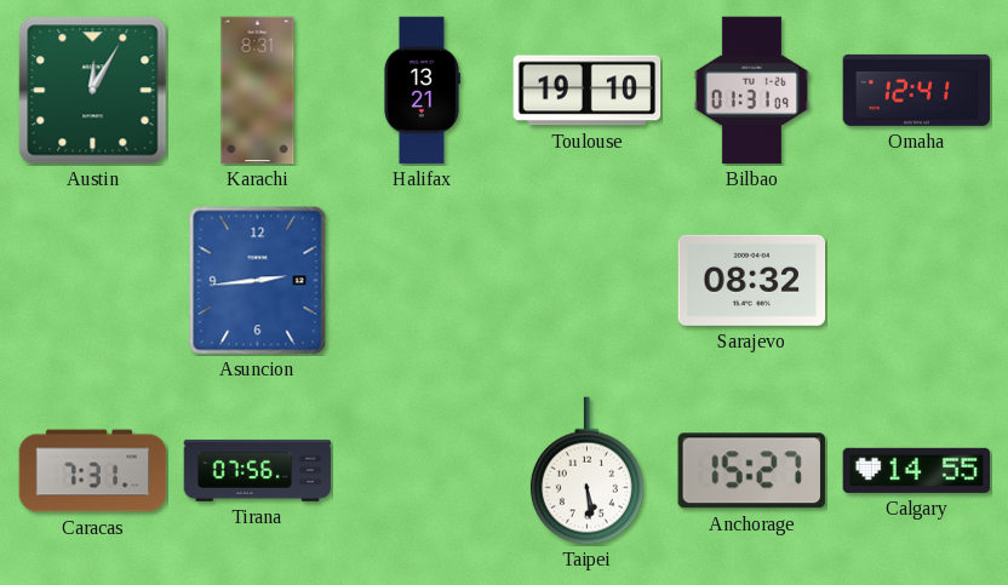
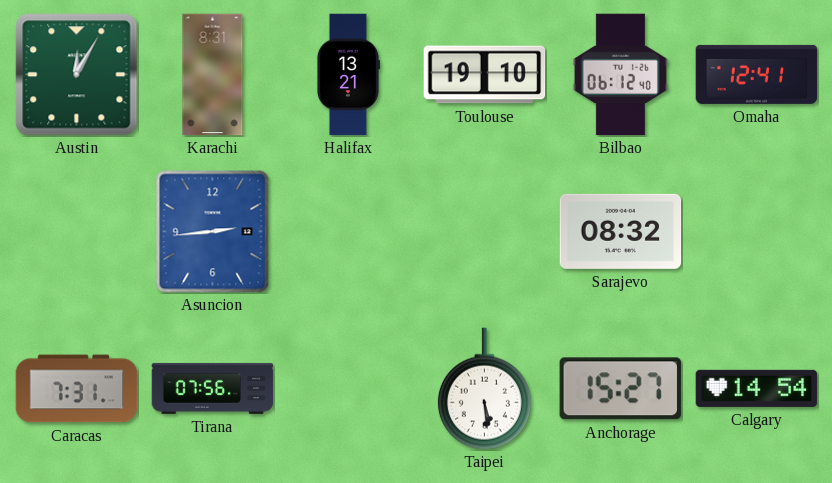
Bilbao: 01:31 -> 06:12
Calgary: 14:55 -> 14:54
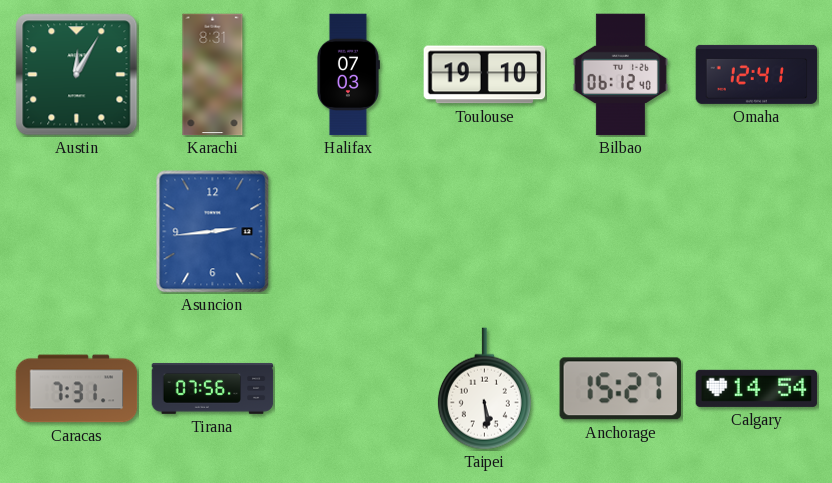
Halifax: 13:21 -> 07:03
Sarajevo: 08:32 -> none
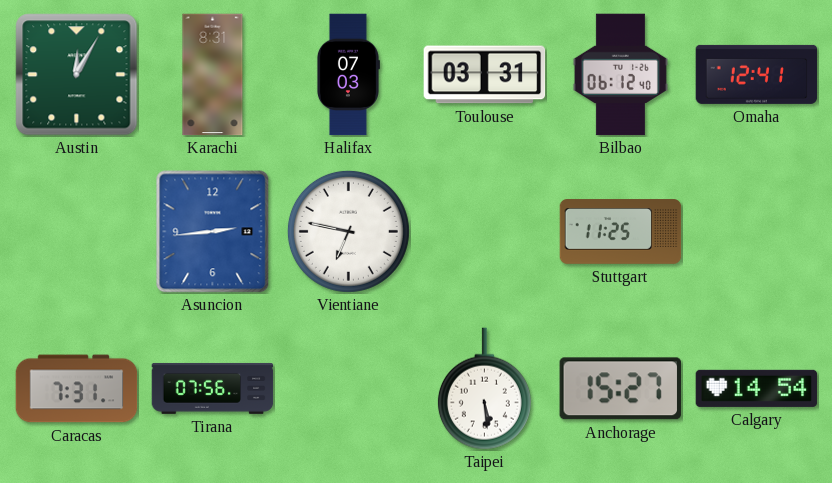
Toulouse: 19:10 -> 03:31
Vientiane: none -> 6:47
Stuttgart: none -> 11:25
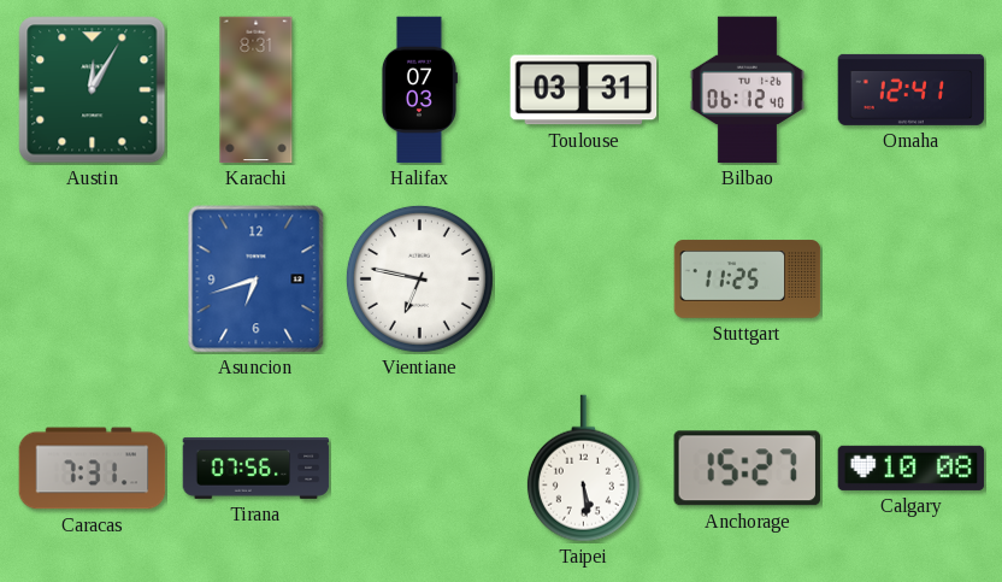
Asuncion: 2:44 -> 6:42
Calgary: 14:54 -> 10:08
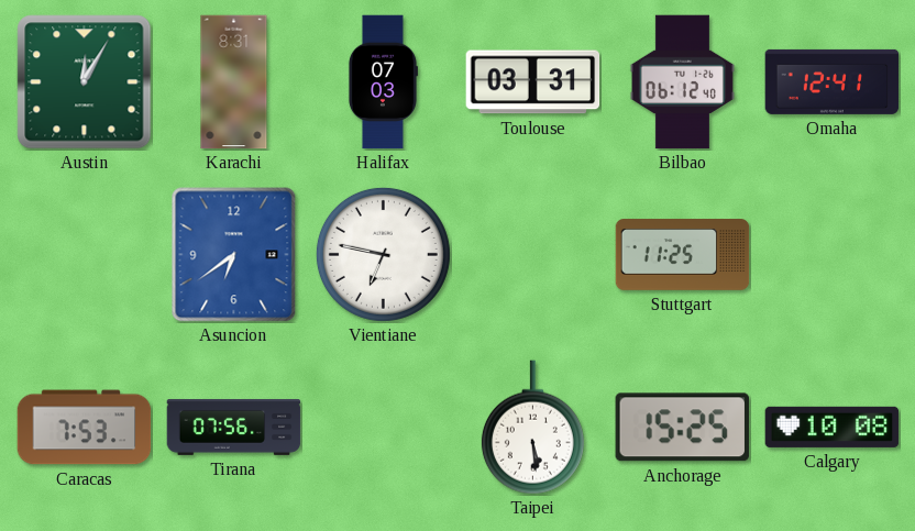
Asuncion: 6:42 -> 6:39
Caracas: 7:31 -> 7:53
Anchorage: 15:27 -> 15:25
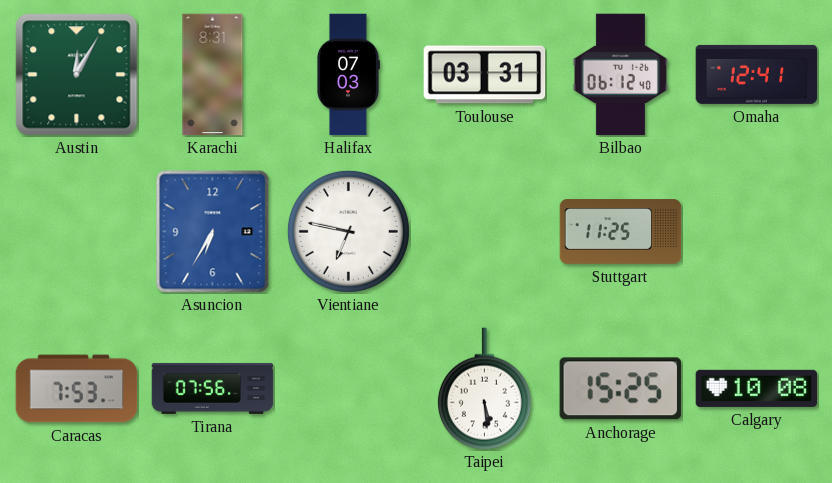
Asuncion: 6:39 -> 6:35
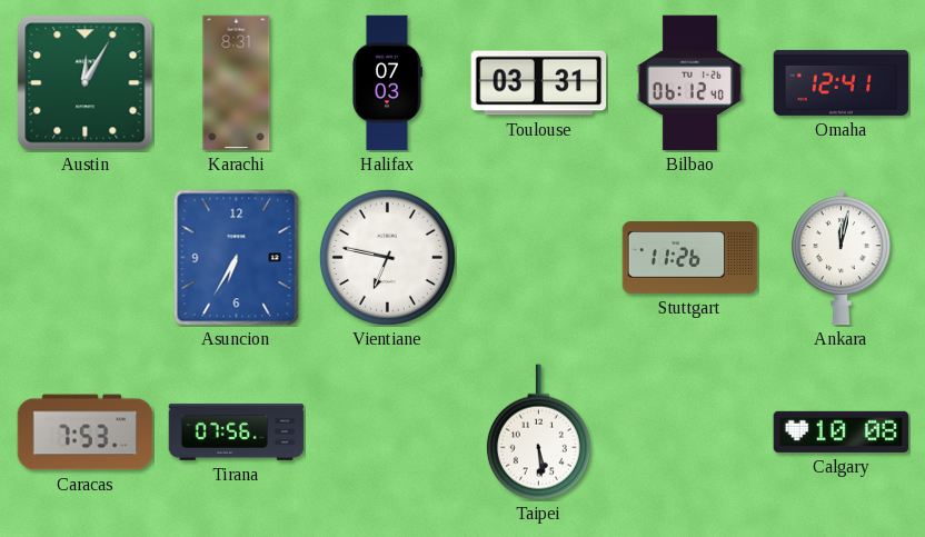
Stuttgart: 11:25 -> 11:26
Ankara: none -> 12:02
Anchorage: 15:25 -> none
